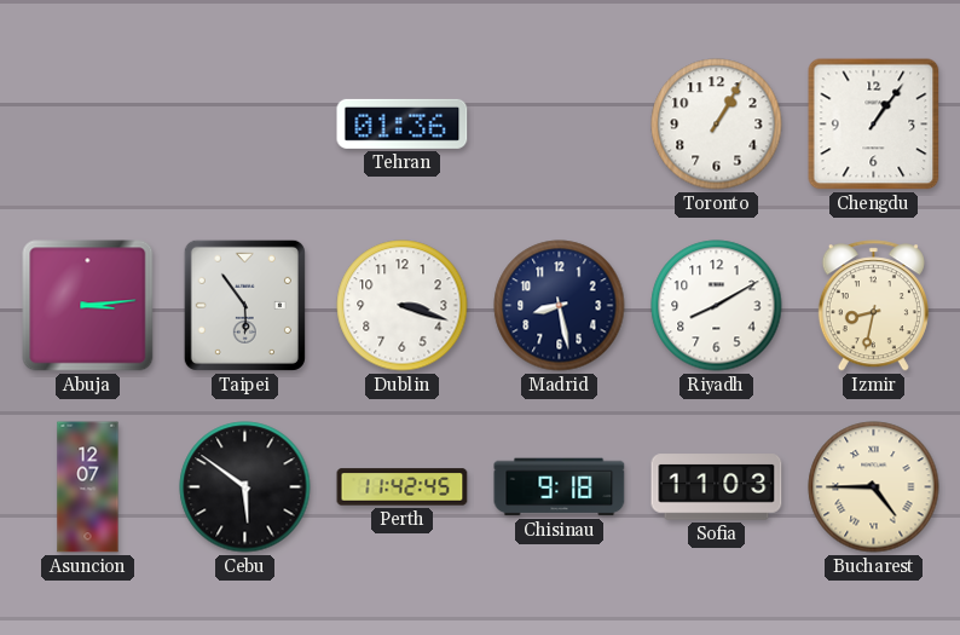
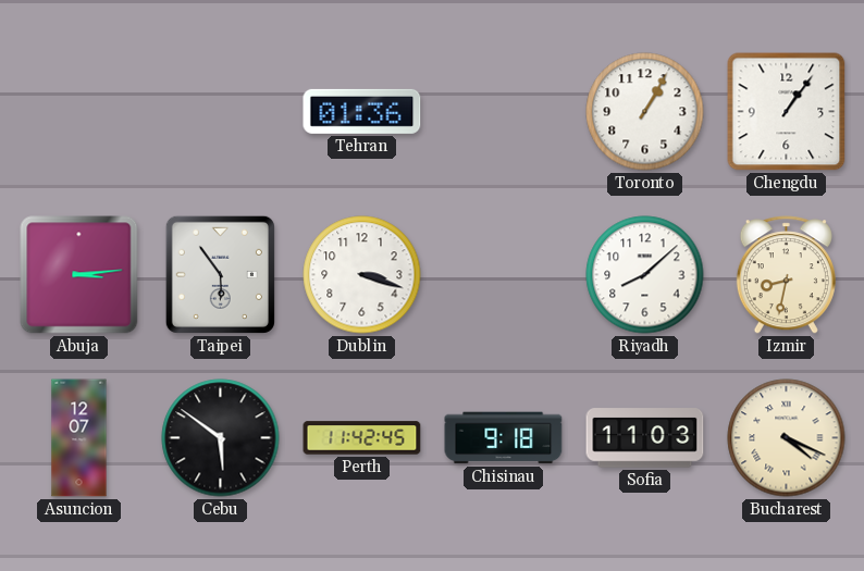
Madrid: 8:28 -> none
Riyadh: 8:10 -> 8:08
Bucharest: 4:45 -> 4:19
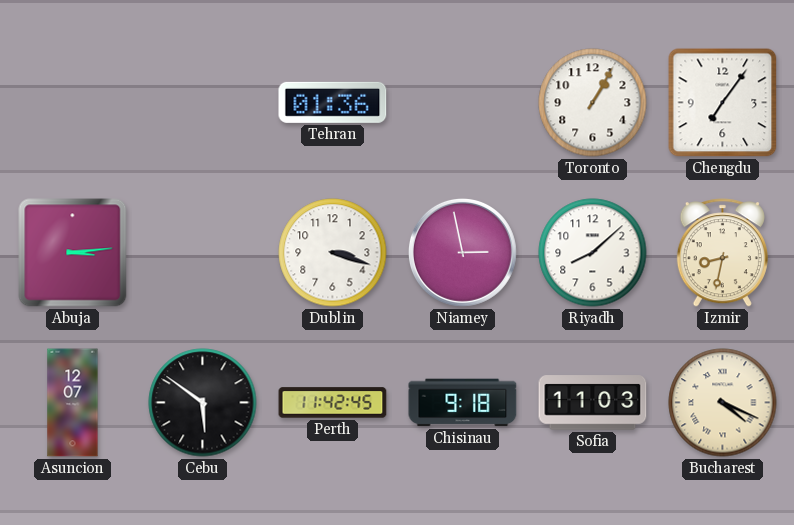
Chengdu: 1:06 -> 7:06
Taipei: 5:54 -> none
Niamey: none -> 2:58
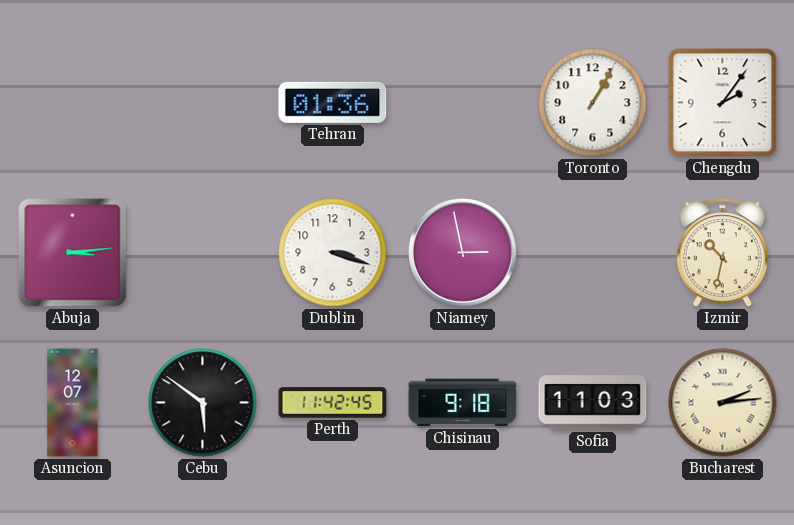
Chengdu: 7:06 -> 2:06
Riyadh: 8:08 -> none
Izmir: 8:32 -> 10:32
Bucharest: 4:19 -> 2:14
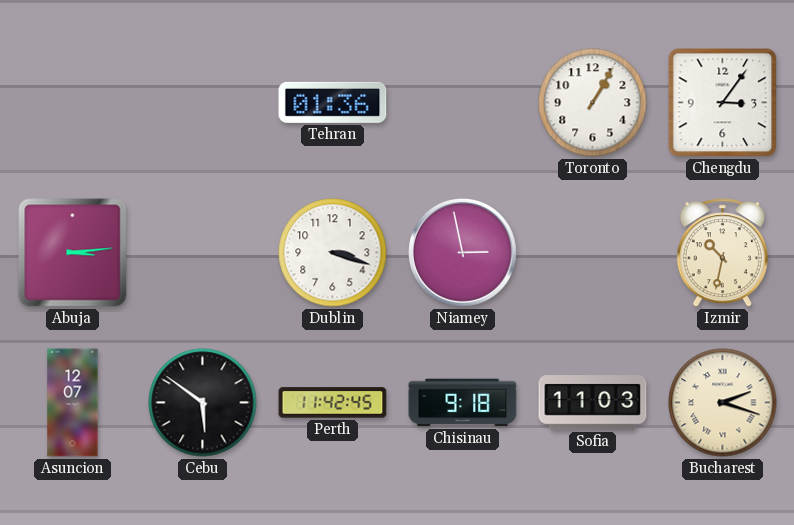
Chengdu: 2:06 -> 3:06
Bucharest: 2:14 -> 2:18
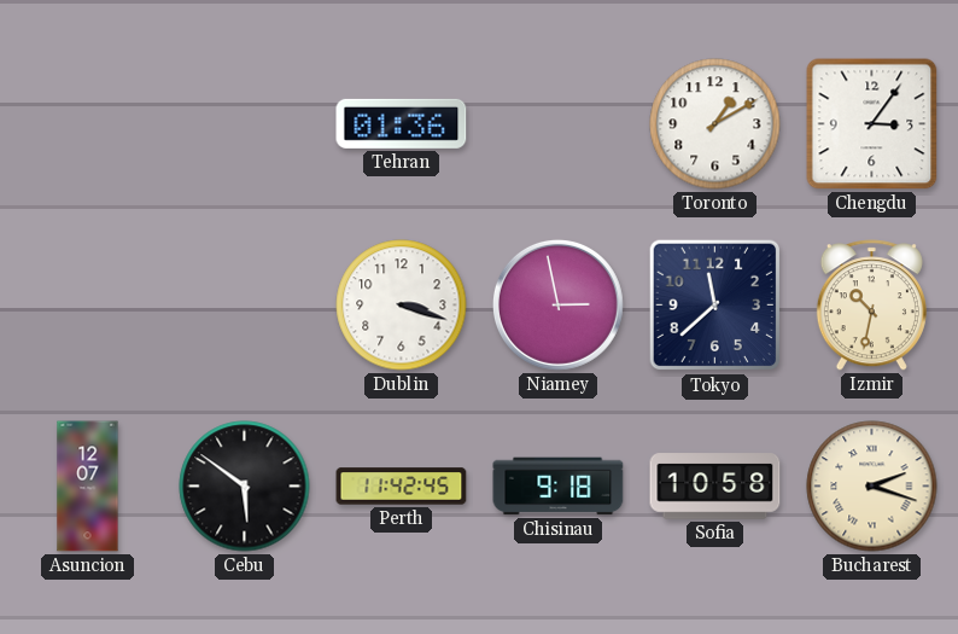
Toronto: 1:05 -> 1:10
Abuja: 3:14 -> none
Tokyo: none -> 11:38
Sofia: 11:03 -> 10:58
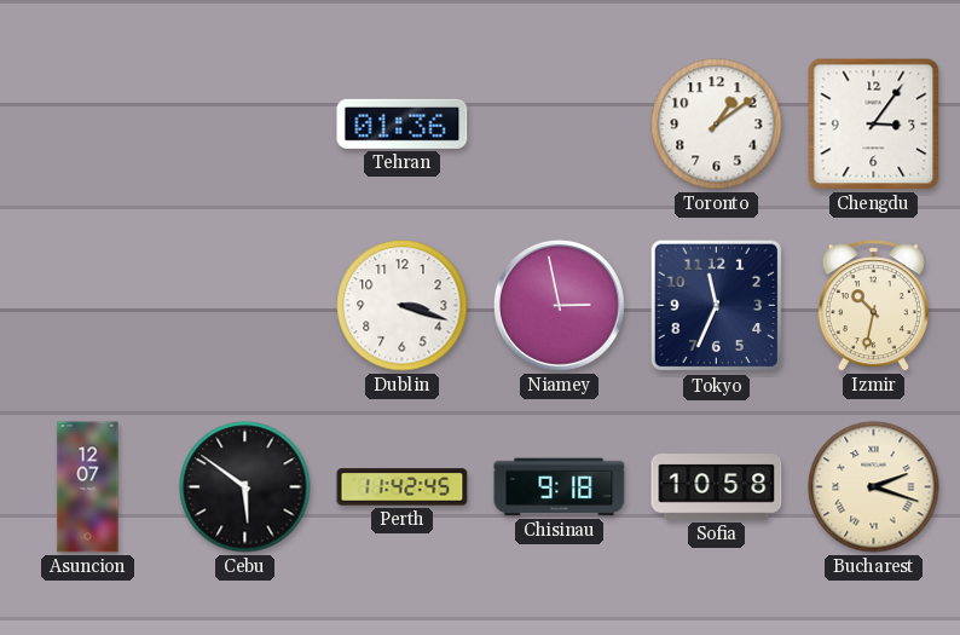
Toronto: 1:10 -> 1:09
Tokyo: 11:38 -> 11:34
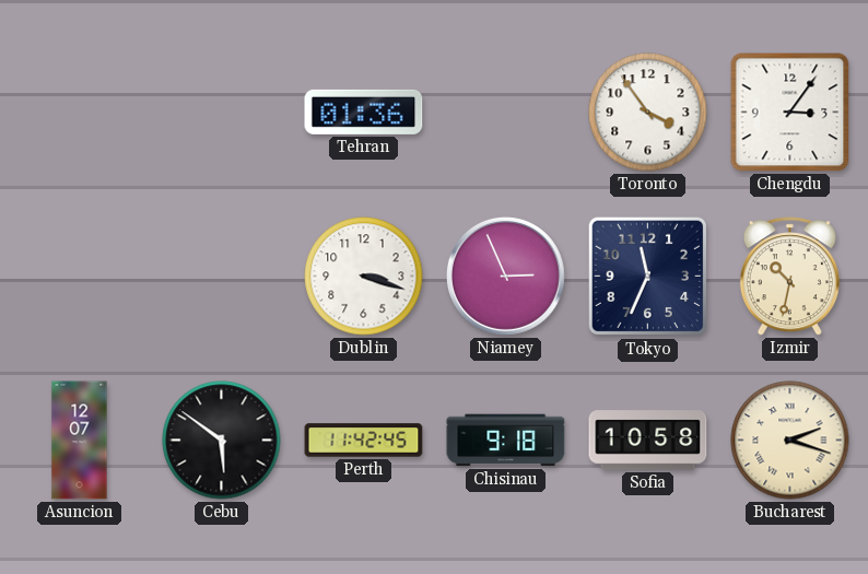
Toronto: 1:09 -> 3:54
Niamey: 2:58 -> 2:56
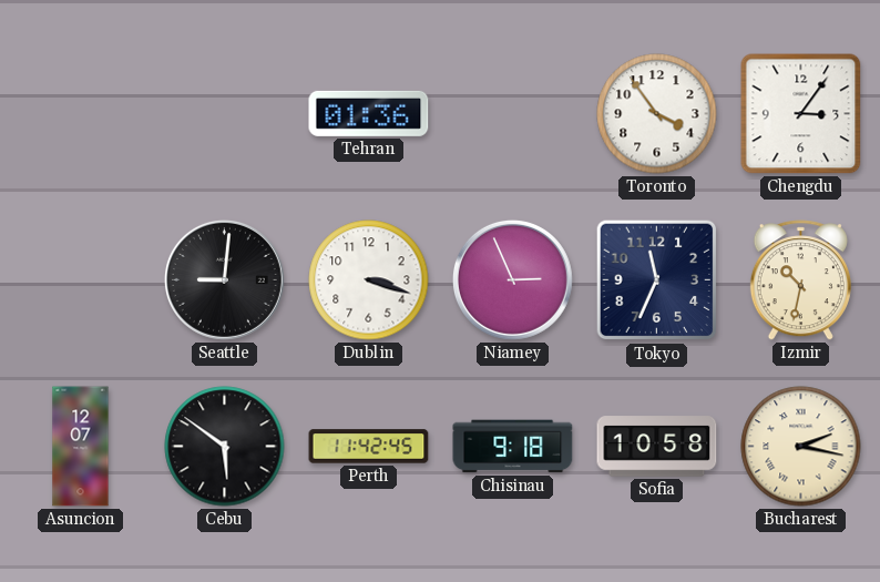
Seattle: none -> 9:01
Bucharest: 2:18 -> 2:17
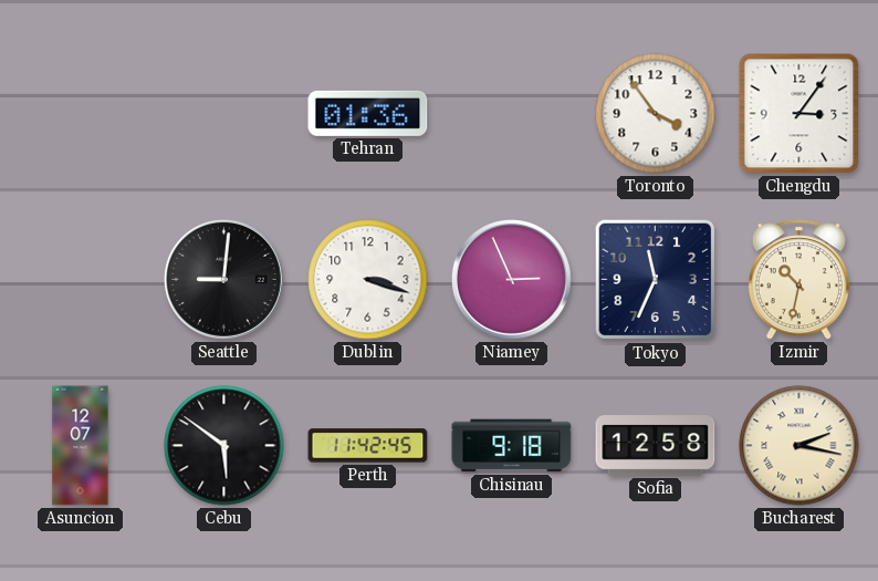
Sofia: 10:58 -> 12:58
